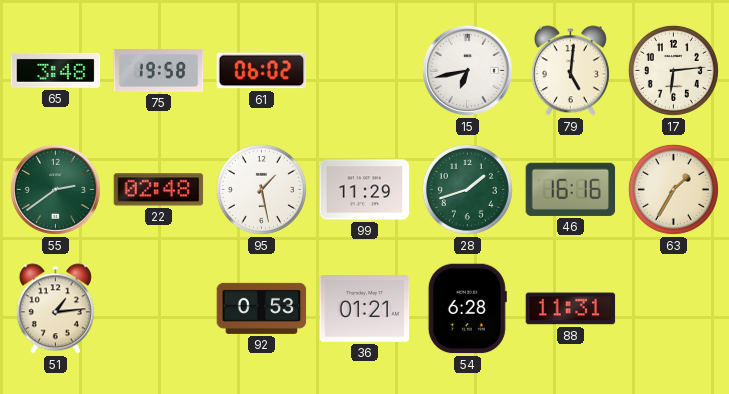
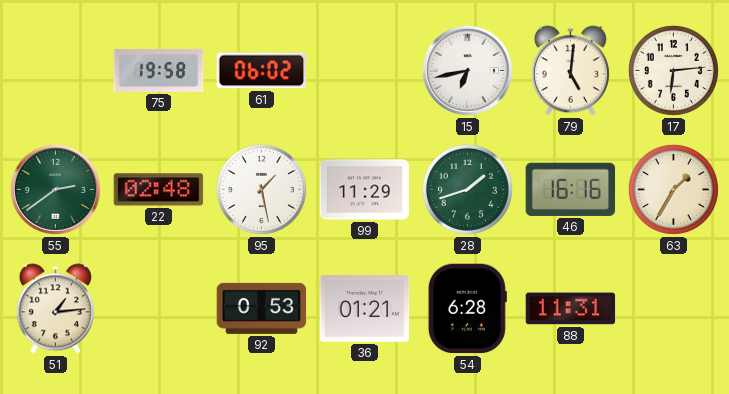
65: 3:48 -> none
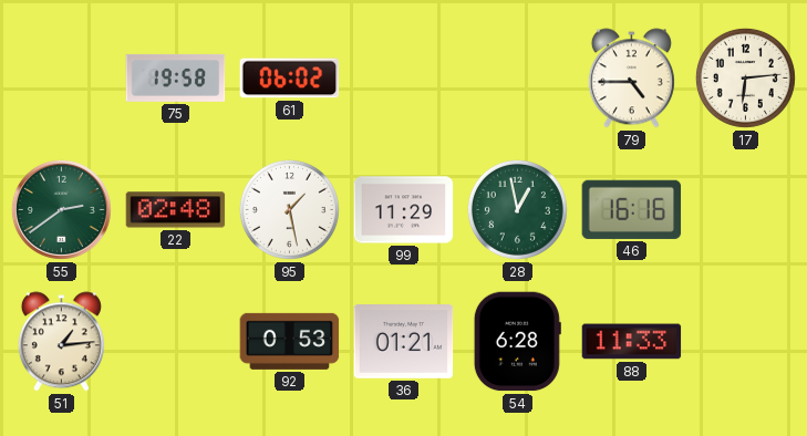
15: 6:43 -> none
79: 5:01 -> 4:45
28: 1:42 -> 12:58
63: 1:35 -> none
88: 11:31 -> 11:33
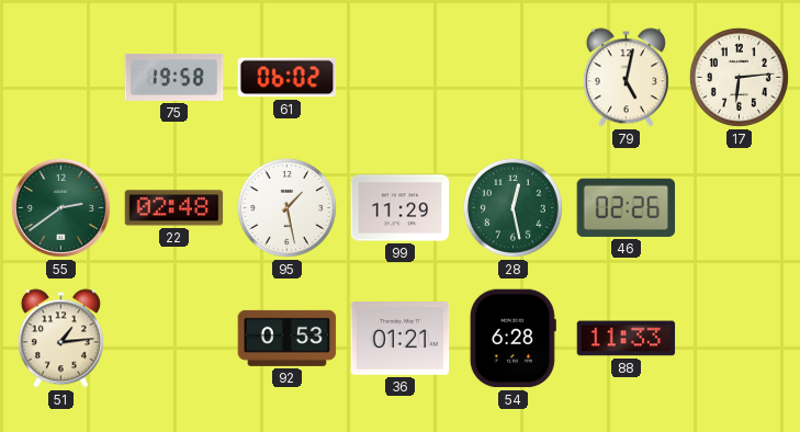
79: 4:45 -> 5:02
28: 12:58 -> 12:28
46: 16:16 -> 02:26
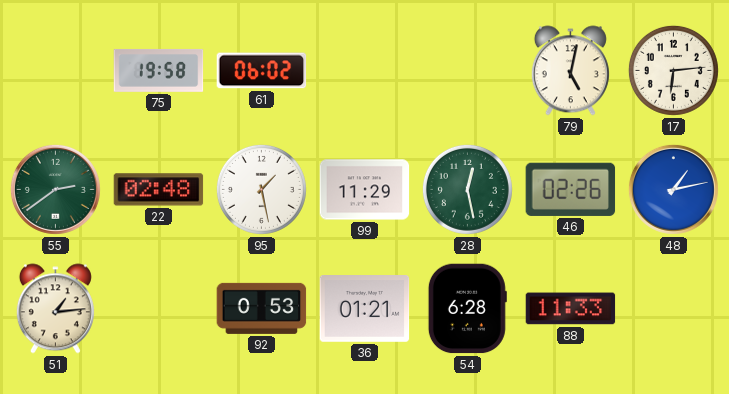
48: none -> 1:13
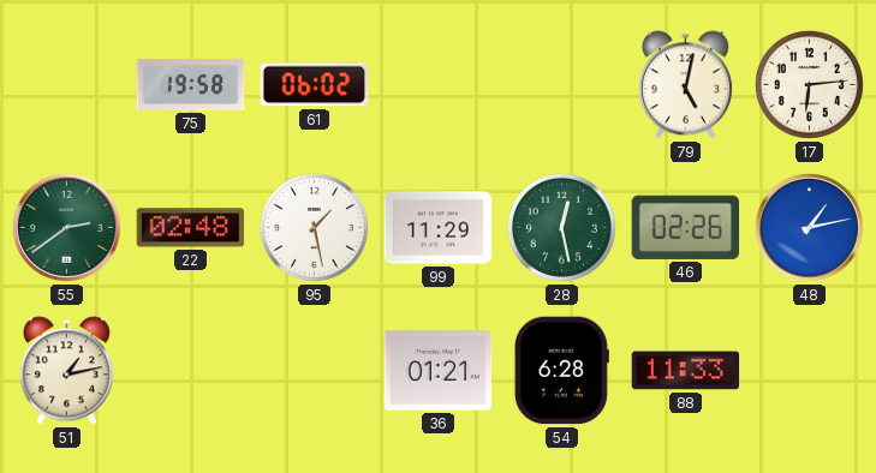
51: 1:14 -> 1:13
92: 0:53 -> none
